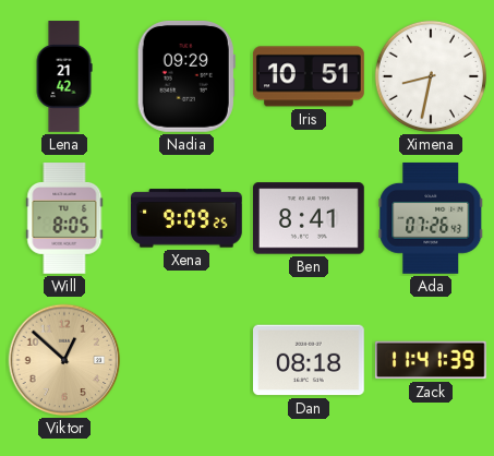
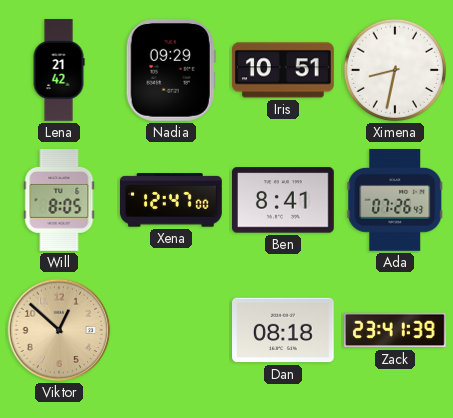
Xena: 9:09 -> 12:47
Zack: 11:41 -> 23:41
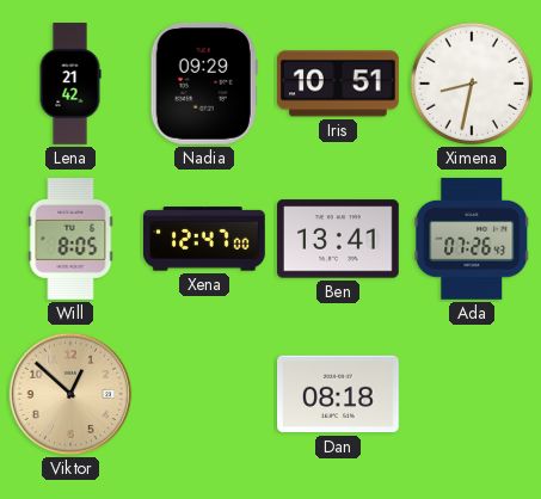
Ben: 8:41 -> 13:41
Zack: 23:41 -> none
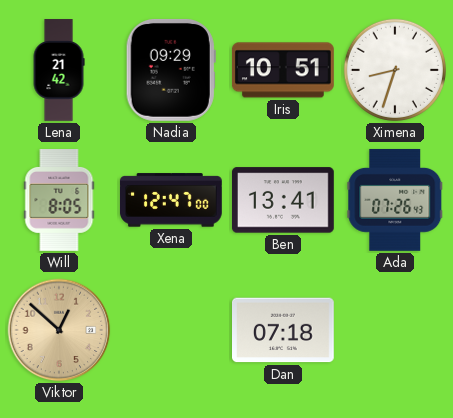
Ximena: 8:32 -> 8:33
Dan: 08:18 -> 07:18
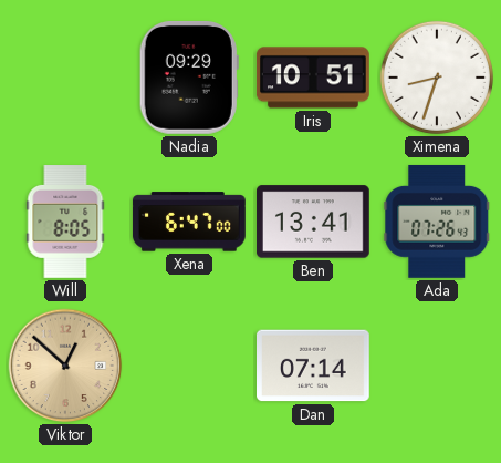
Lena: 21:42 -> none
Xena: 12:47 -> 6:47
Dan: 07:18 -> 07:14
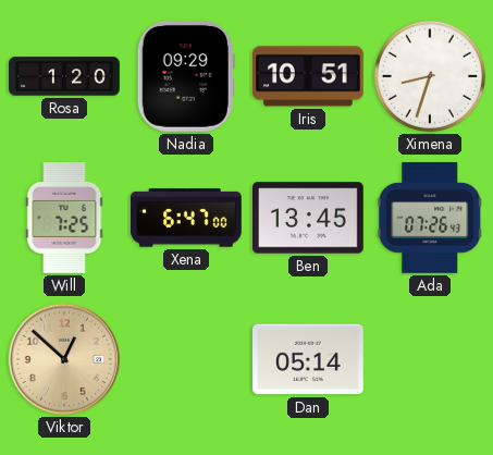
Rosa: none -> 1:20
Will: 8:05 -> 7:25
Ben: 13:41 -> 13:45
Dan: 07:14 -> 05:14
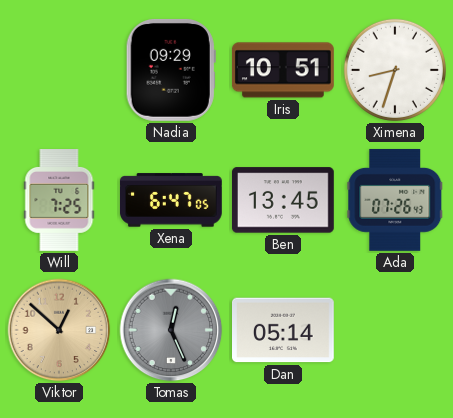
Rosa: 1:20 -> none
Xena: 6:47:00 -> 6:47:05
Tomas: none -> 12:26
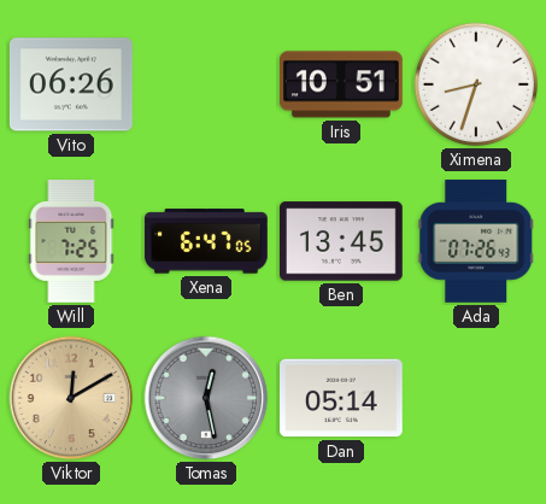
Vito: none -> 06:26
Nadia: 09:29 -> none
Viktor: 12:52 -> 12:10
Tomas: 12:26 -> 12:28
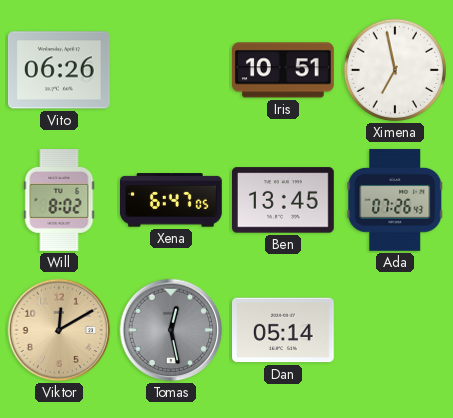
Ximena: 8:33 -> 6:58
Will: 7:25 -> 8:02
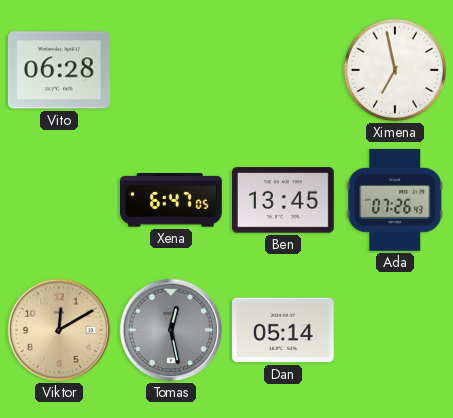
Vito: 06:26 -> 06:28
Iris: 10:51 -> none
Will: 8:02 -> none
